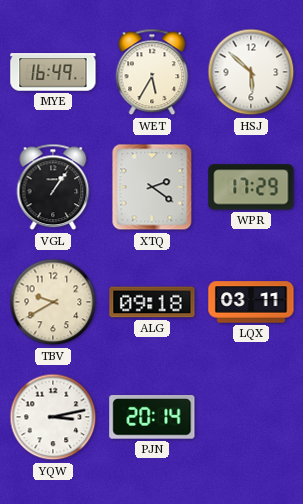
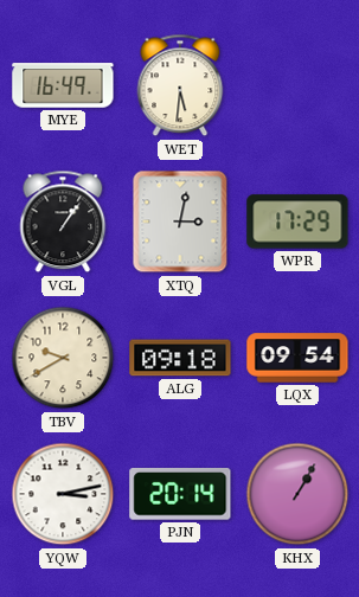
WET: 5:35 -> 5:31
HSJ: 5:52 -> none
XTQ: 2:21 -> 3:02
LQX: 03:11 -> 09:54
KHX: none -> 1:05
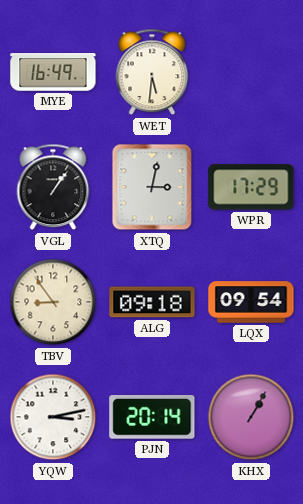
TBV: 9:40 -> 8:54
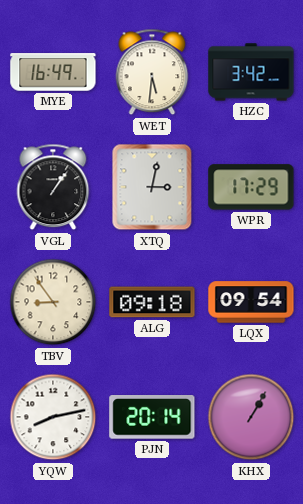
HZC: none -> 3:42
YQW: 3:13 -> 8:13
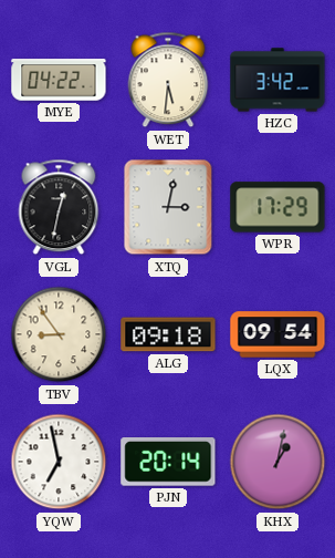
MYE: 16:49 -> 04:22
VGL: 1:06 -> 12:32
YQW: 8:13 -> 6:58
KHX: 1:05 -> 1:02
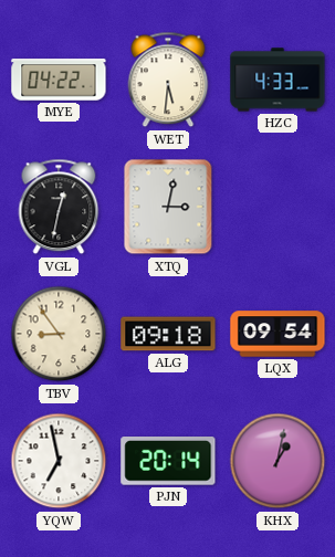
HZC: 3:42 -> 4:33
WPR: 17:29 -> none
